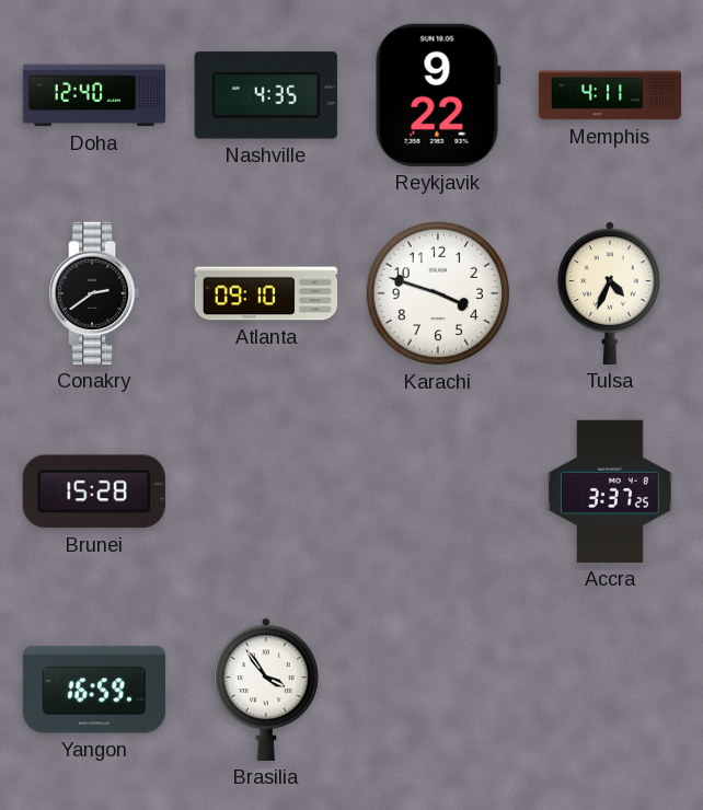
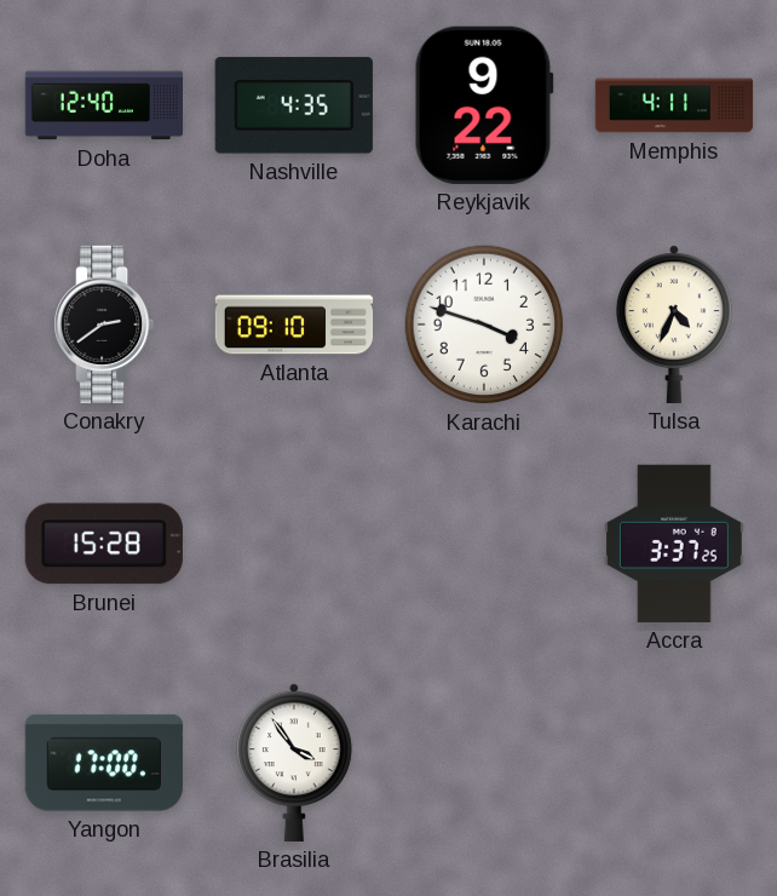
Yangon: 16:59 -> 17:00
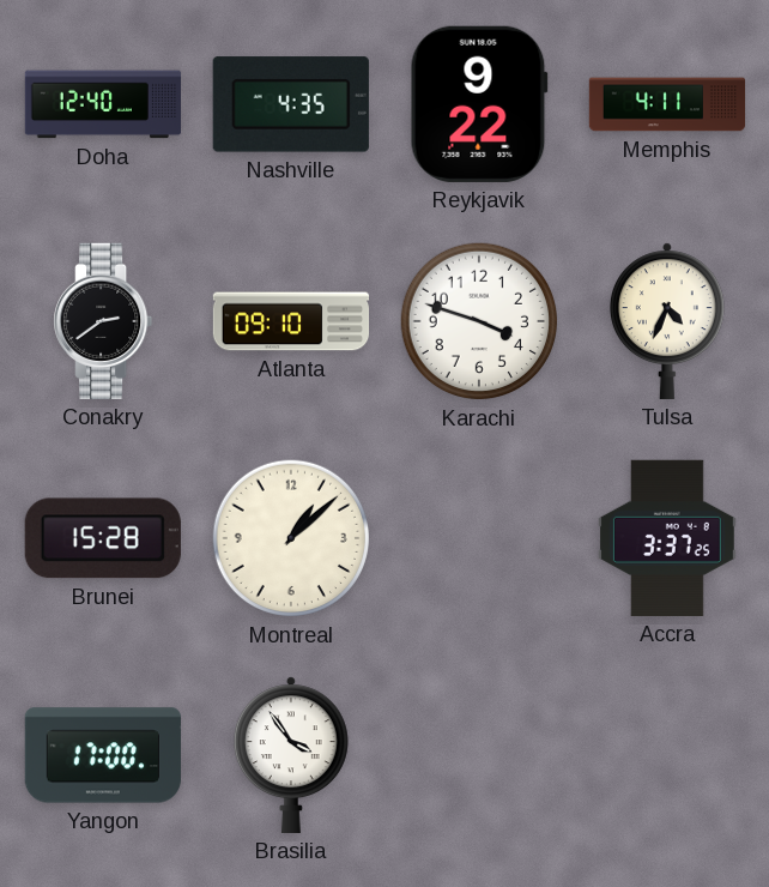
Montreal: none -> 1:08
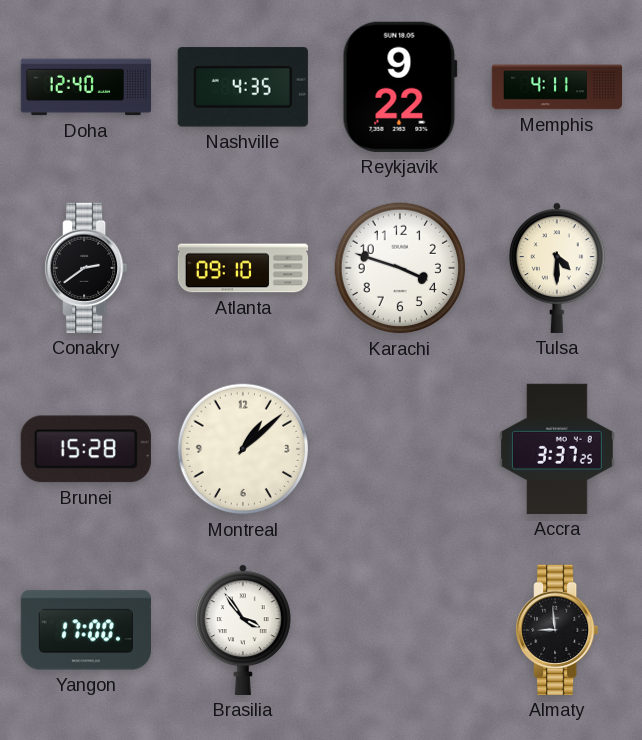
Tulsa: 4:34 -> 4:30
Almaty: none -> 8:59
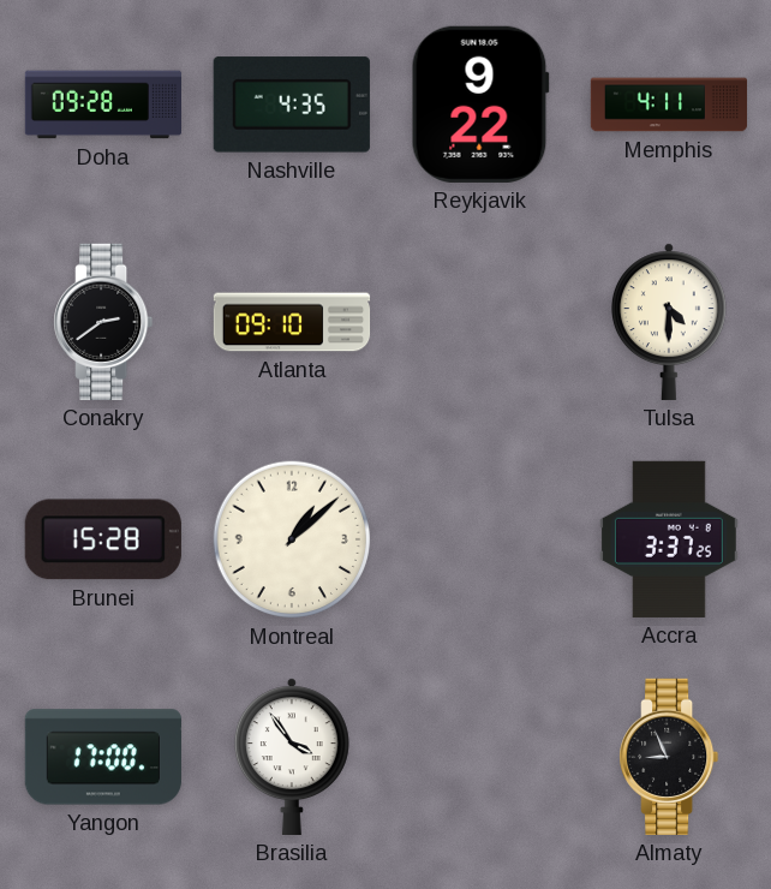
Doha: 12:40 -> 09:28
Karachi: 3:48 -> none
Almaty: 8:59 -> 8:56
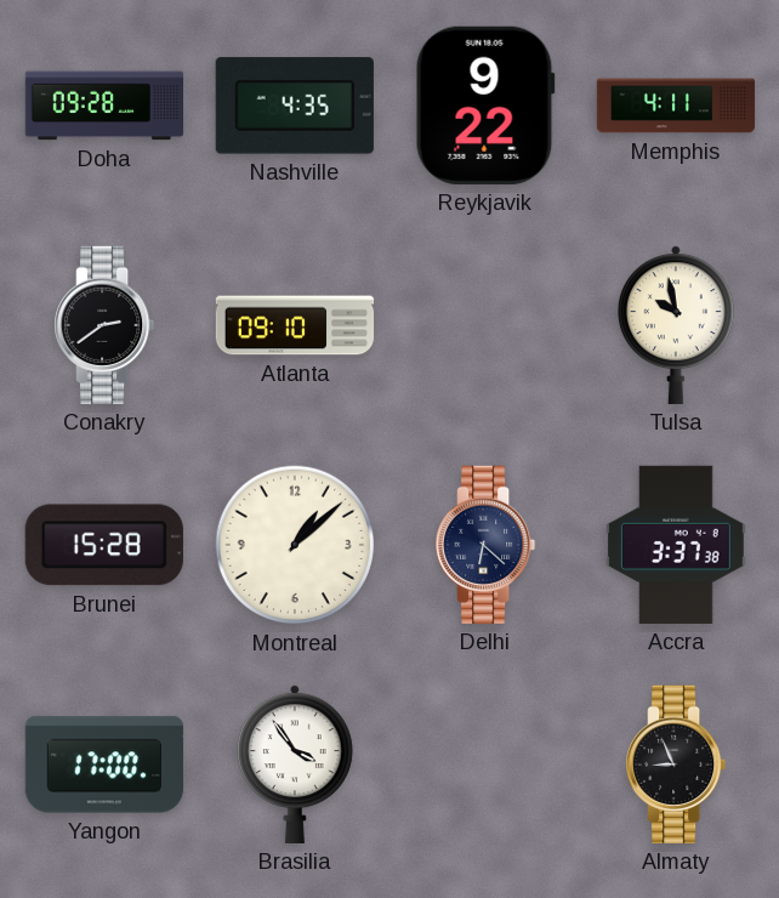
Tulsa: 4:30 -> 9:58
Delhi: none -> 6:22
Accra: 3:37:25 -> 3:37:38
